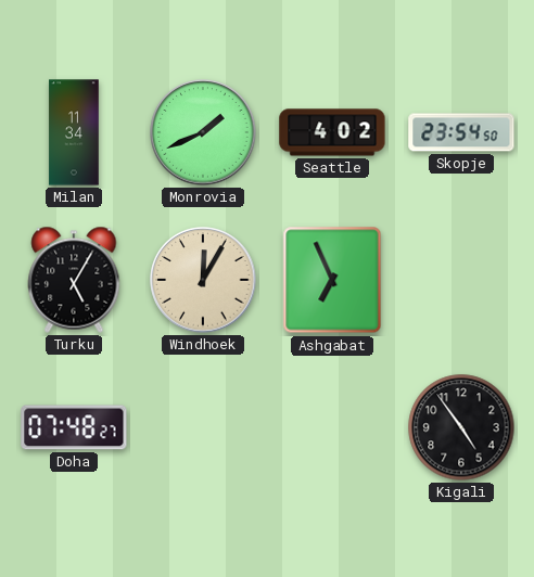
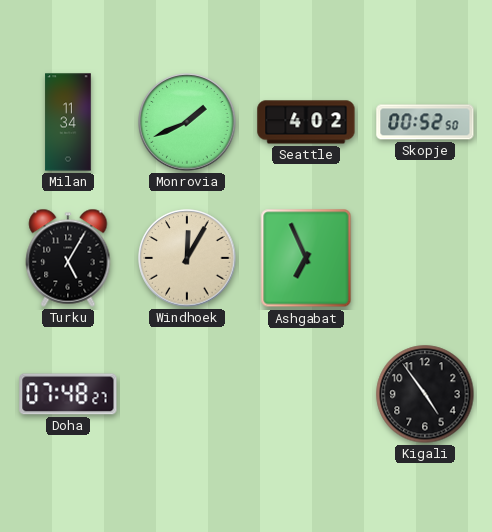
Skopje: 23:54 -> 00:52
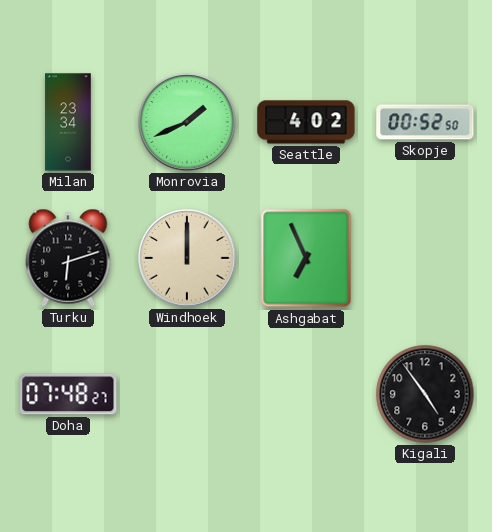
Milan: 11:34 -> 23:34
Turku: 5:05 -> 6:12
Windhoek: 12:05 -> 12:00
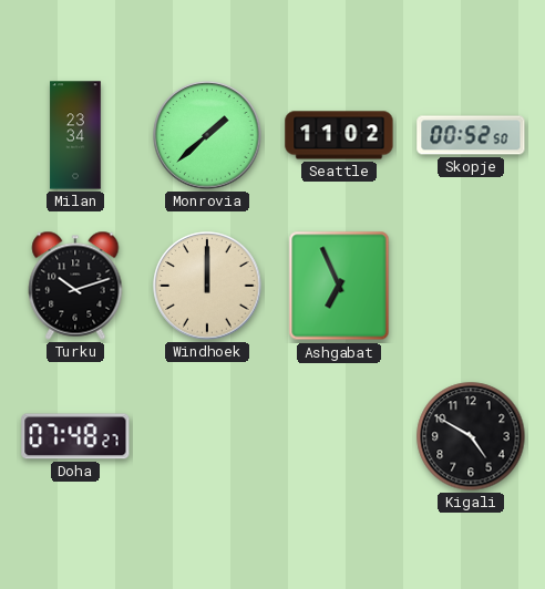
Monrovia: 1:41 -> 1:38
Seattle: 4:02 -> 11:02
Turku: 6:12 -> 10:12
Kigali: 4:54 -> 4:50
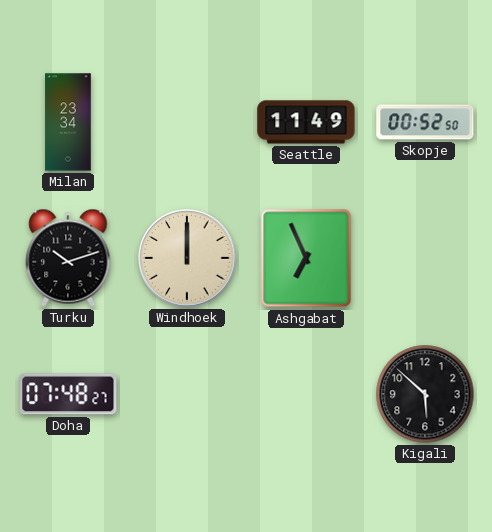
Monrovia: 1:38 -> none
Seattle: 11:02 -> 11:49
Kigali: 4:50 -> 5:52
